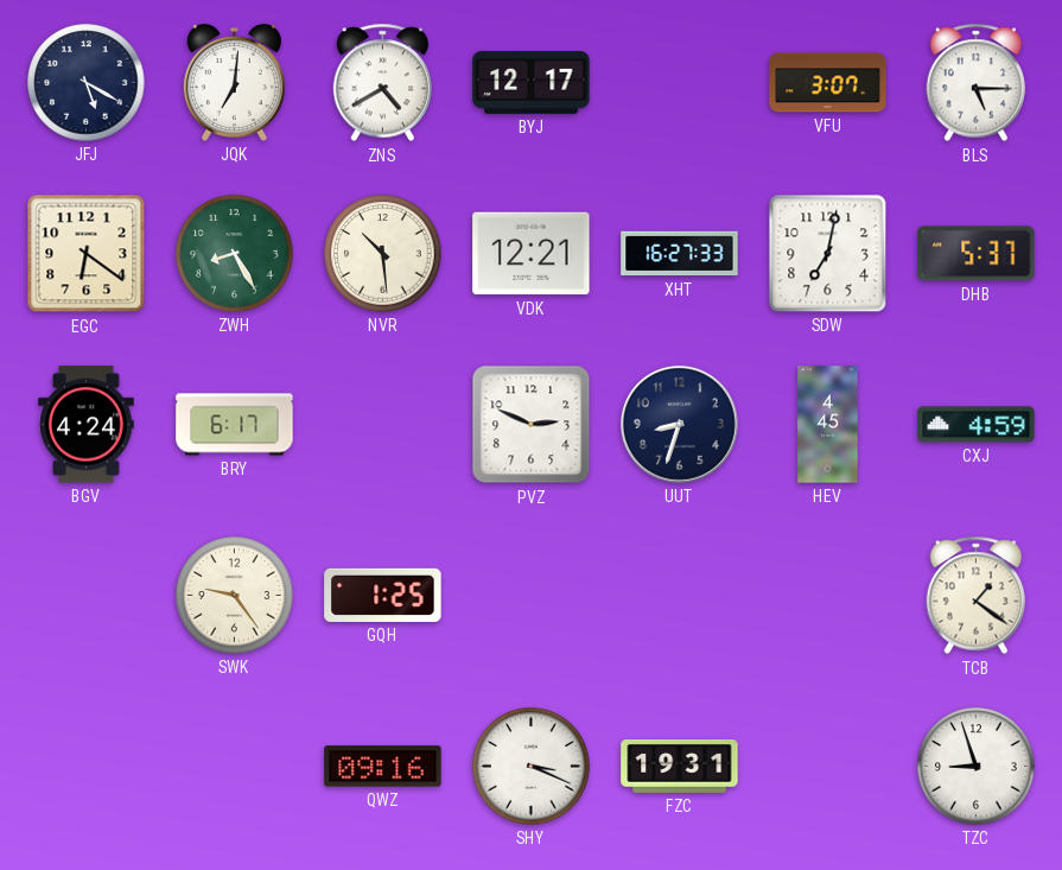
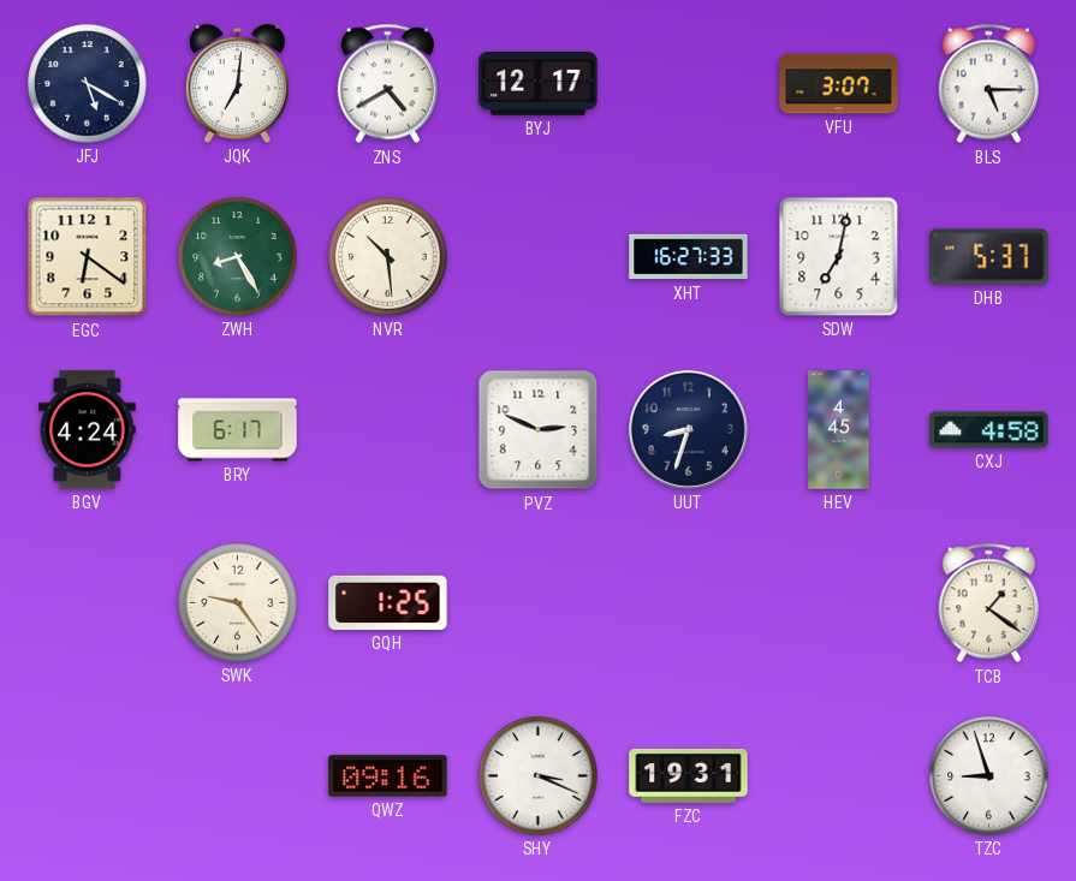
VDK: 12:21 -> none
CXJ: 4:59 -> 4:58
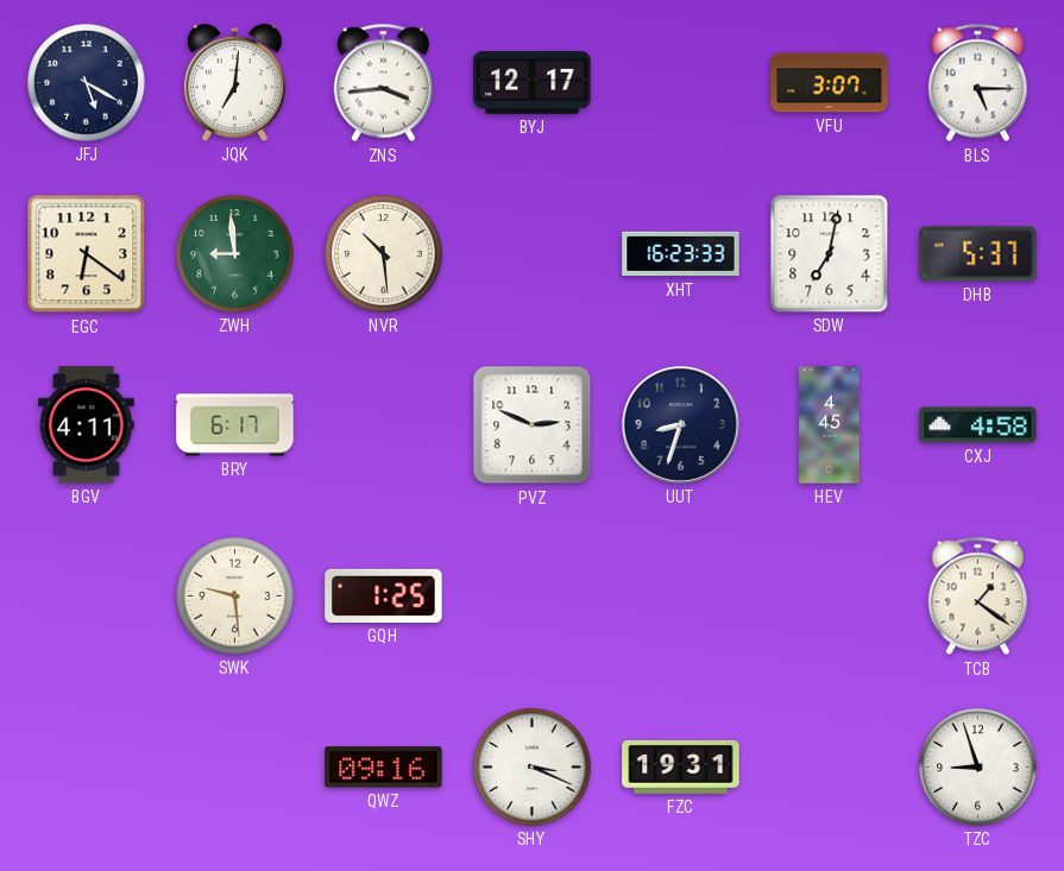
ZNS: 4:40 -> 3:44
ZWH: 8:25 -> 8:59
XHT: 16:27 -> 16:23
BGV: 4:24 -> 4:11
SWK: 9:24 -> 9:29
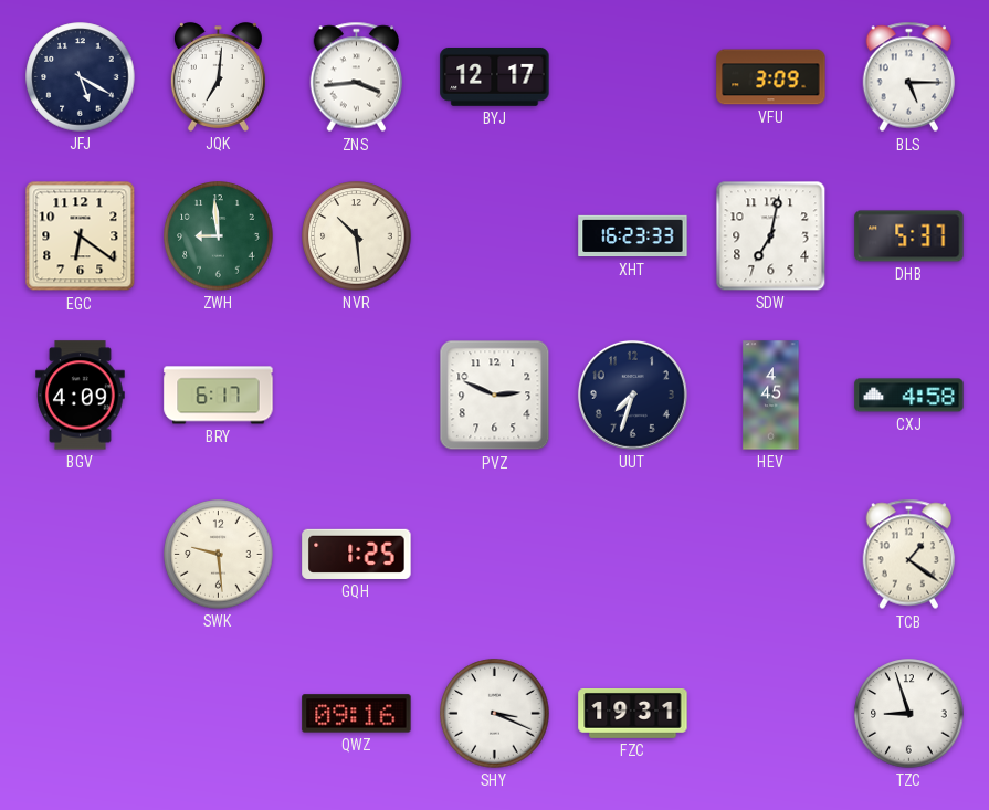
VFU: 3:07 -> 3:09
BGV: 4:11 -> 4:09
UUT: 8:33 -> 7:33
